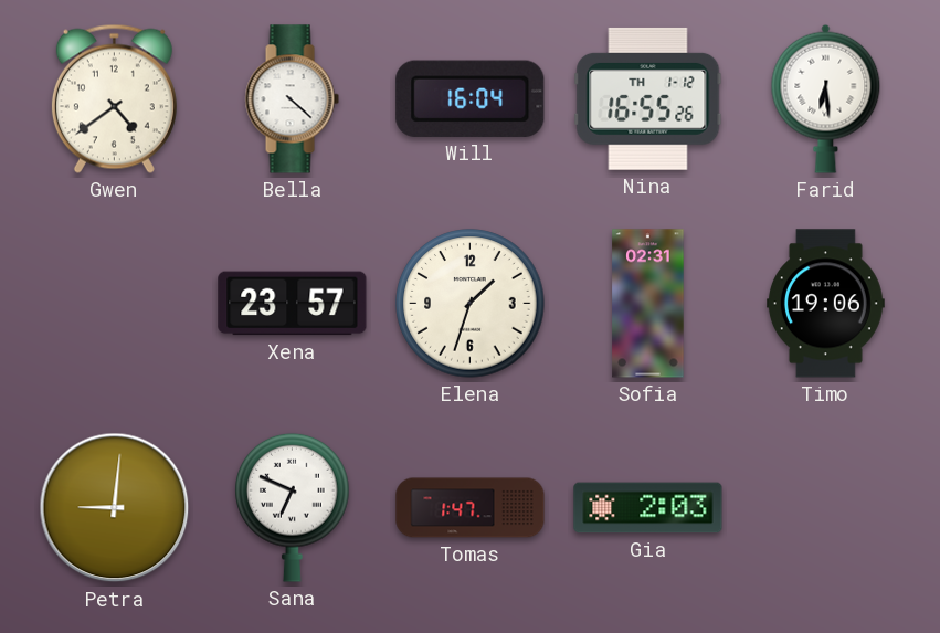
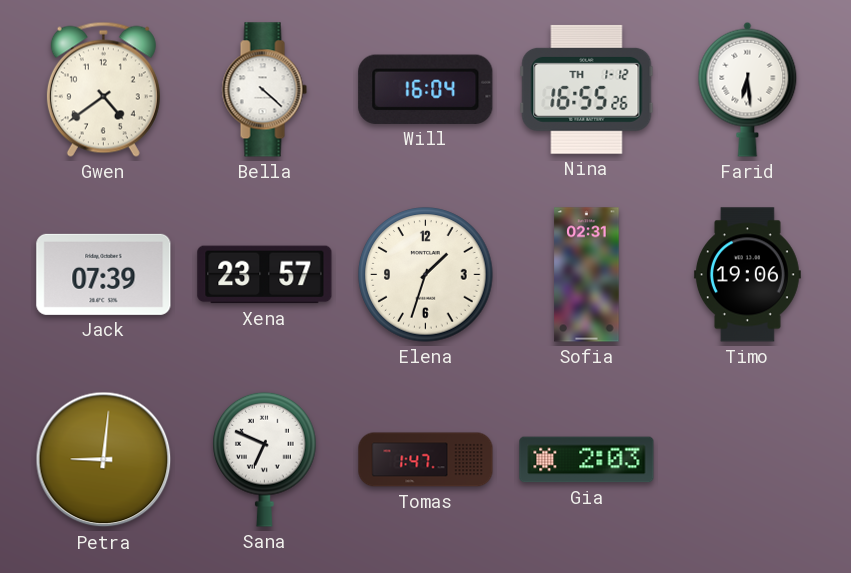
Jack: none -> 07:39
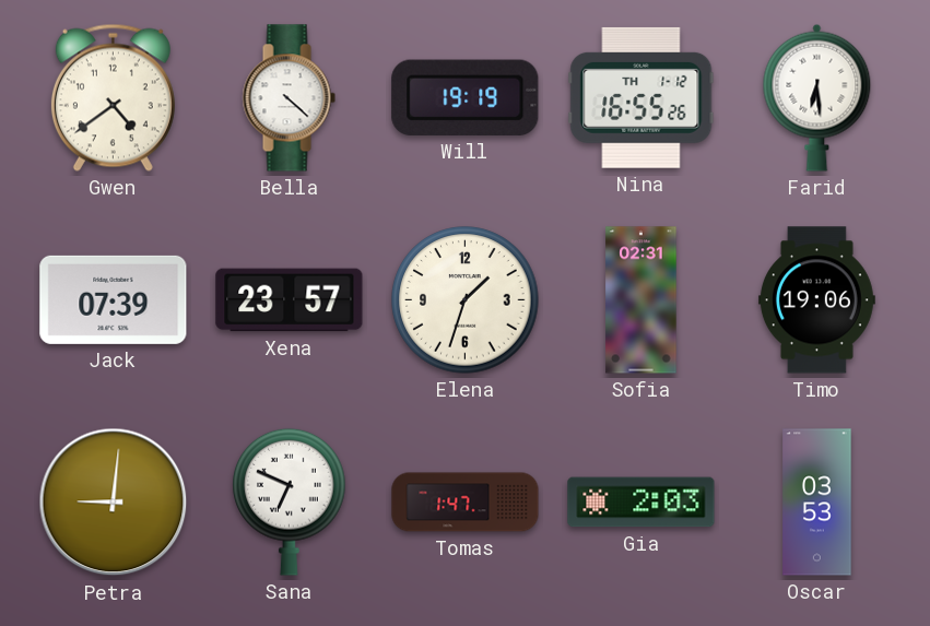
Will: 16:04 -> 19:19
Oscar: none -> 03:53
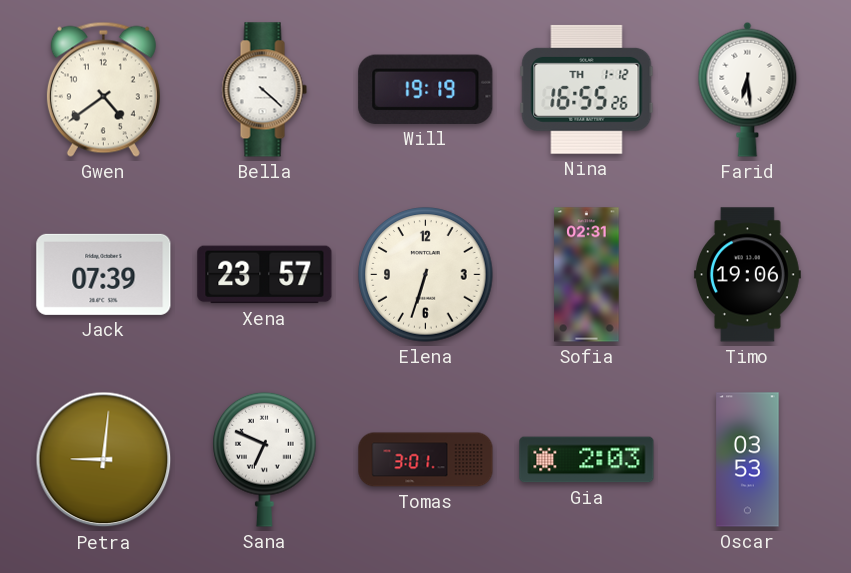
Elena: 1:33 -> 6:33
Tomas: 1:47 -> 3:01
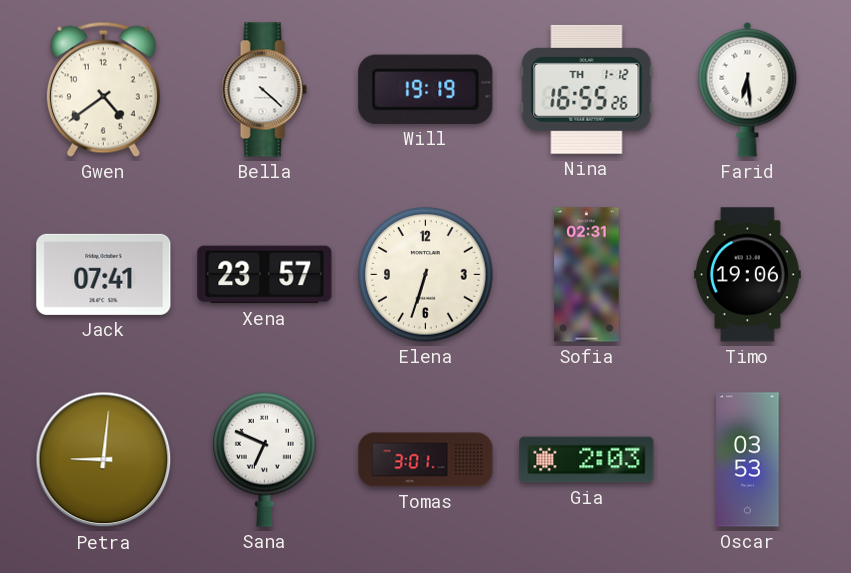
Jack: 07:39 -> 07:41
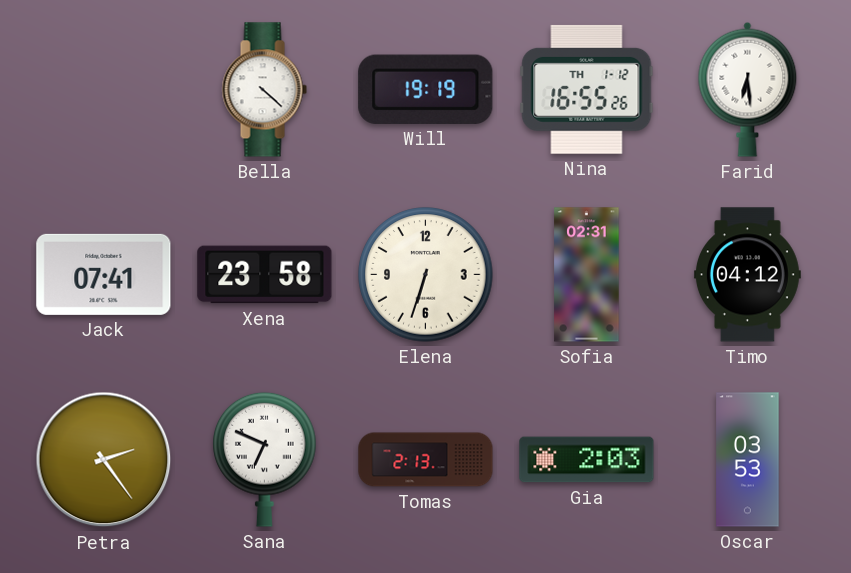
Gwen: 4:39 -> none
Xena: 23:57 -> 23:58
Timo: 19:06 -> 04:12
Petra: 9:01 -> 2:24
Tomas: 3:01 -> 2:13
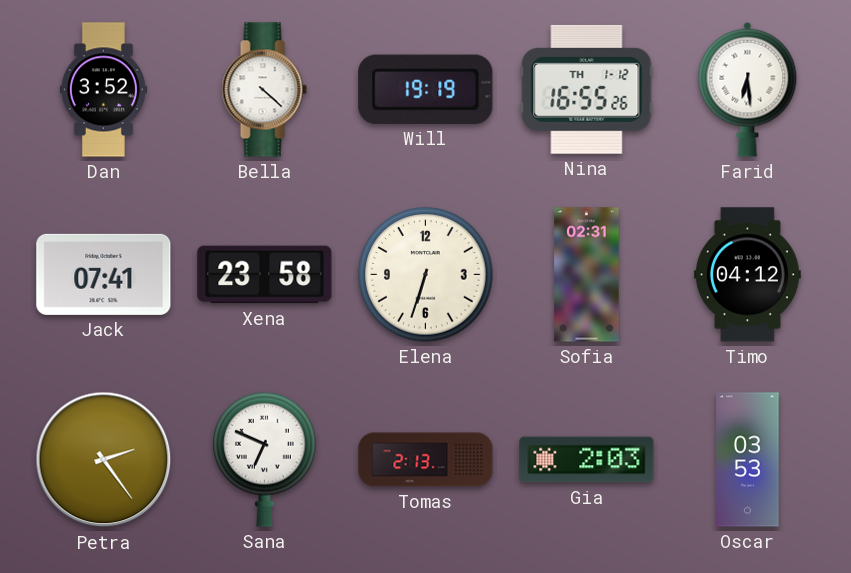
Dan: none -> 3:52
